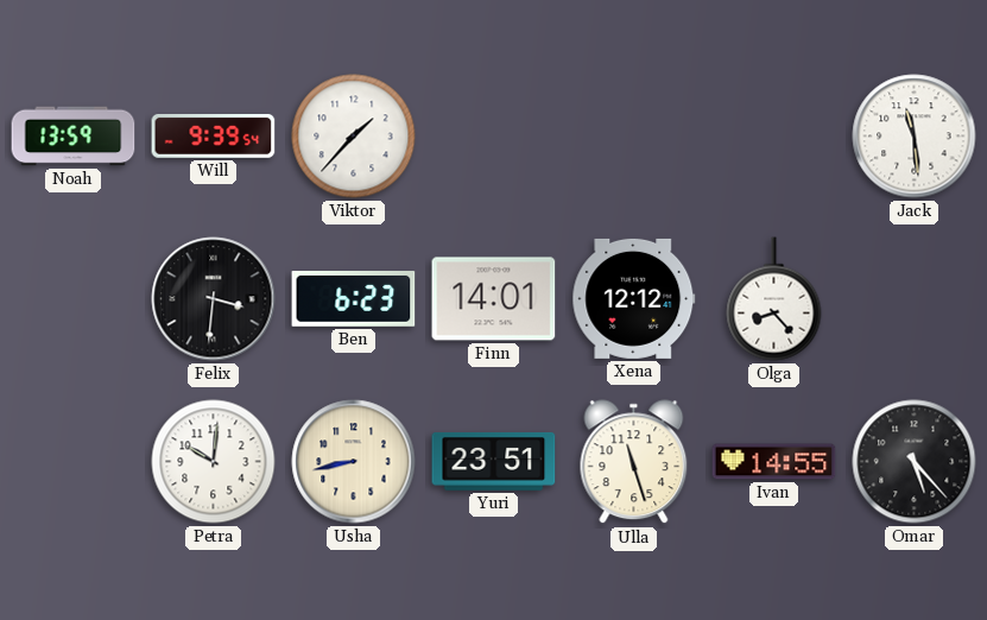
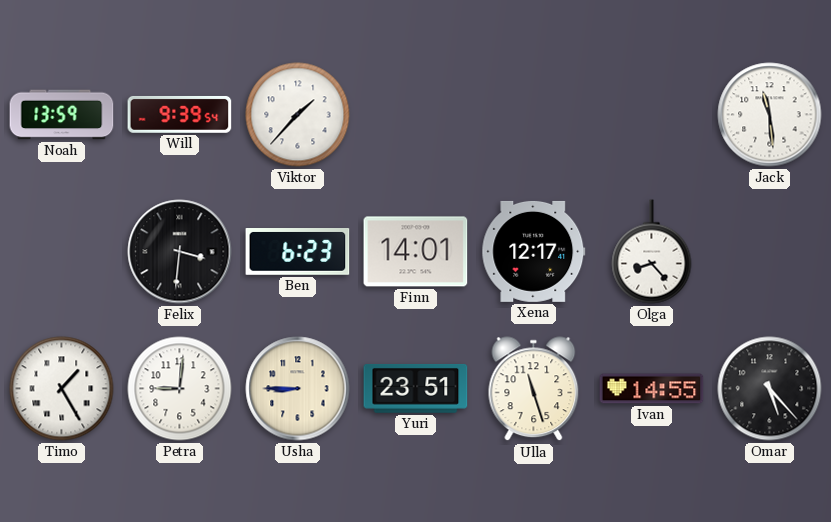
Xena: 12:12 -> 12:17
Timo: none -> 1:25
Petra: 10:01 -> 9:01
Usha: 8:43 -> 8:45
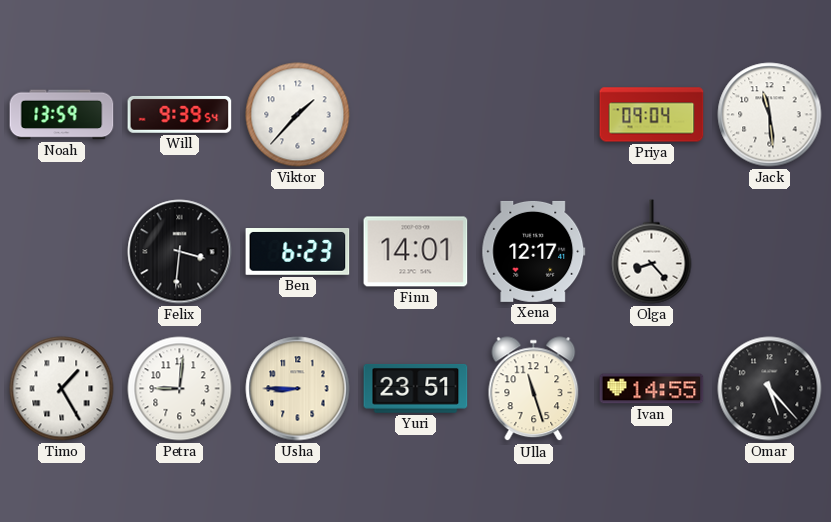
Priya: none -> 09:04
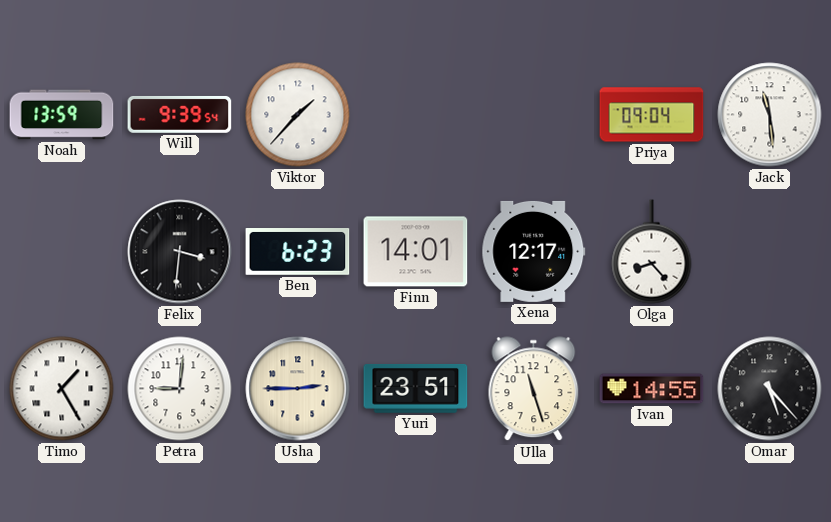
Usha: 8:45 -> 2:45
